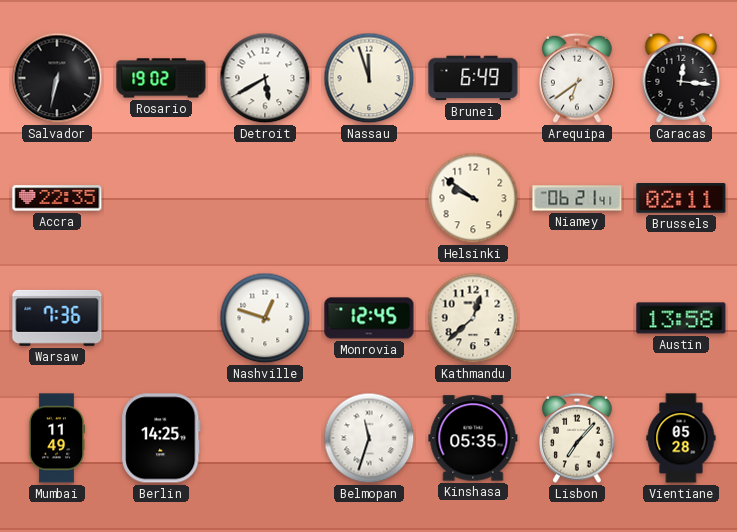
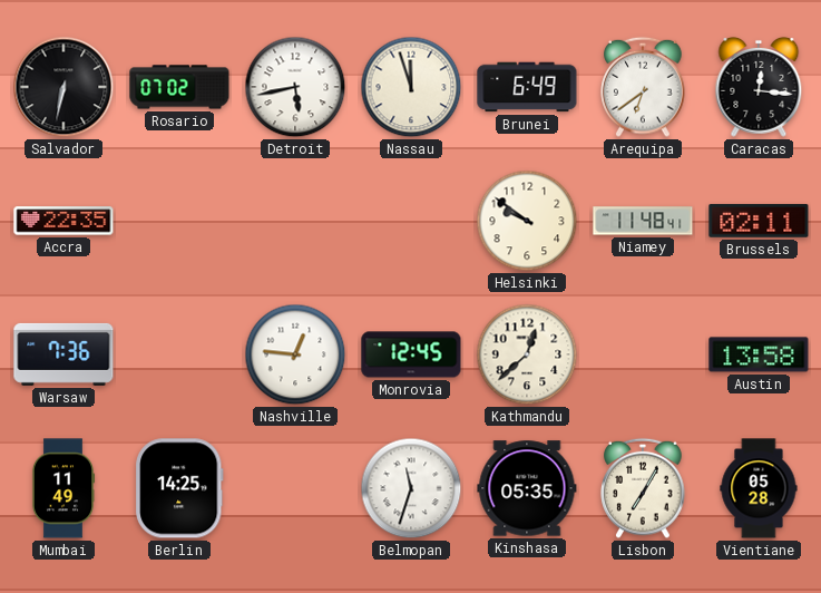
Rosario: 19:02 -> 07:02
Detroit: 5:40 -> 5:43
Niamey: 06:21 -> 11:48
Nashville: 12:48 -> 12:46
Lisbon: 7:07 -> 7:05
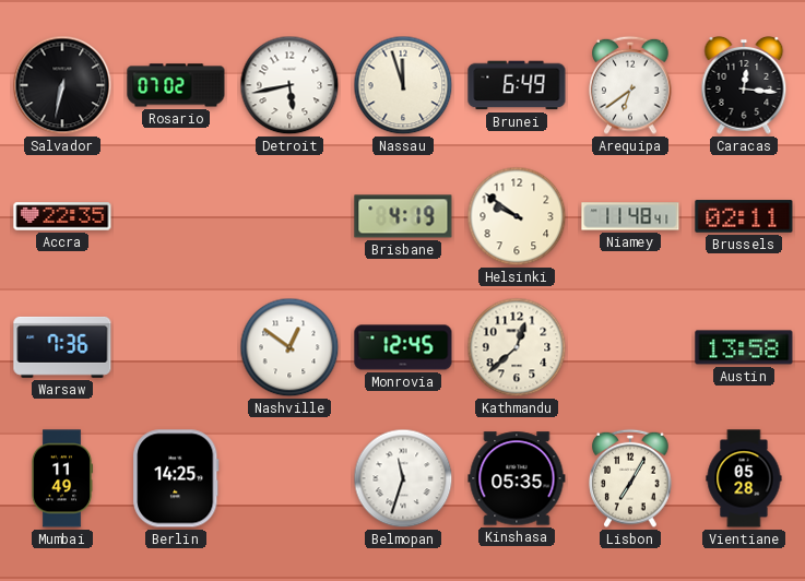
Brisbane: none -> 4:19
Nashville: 12:46 -> 12:51
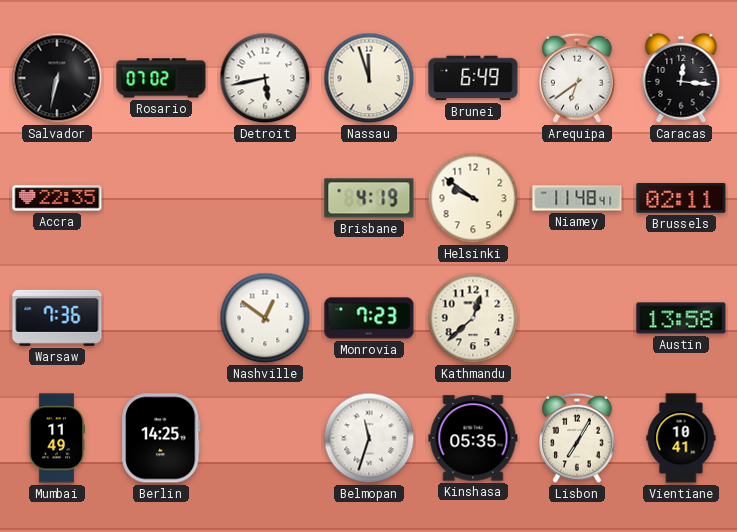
Monrovia: 12:45 -> 7:23
Vientiane: 05:28 -> 10:41
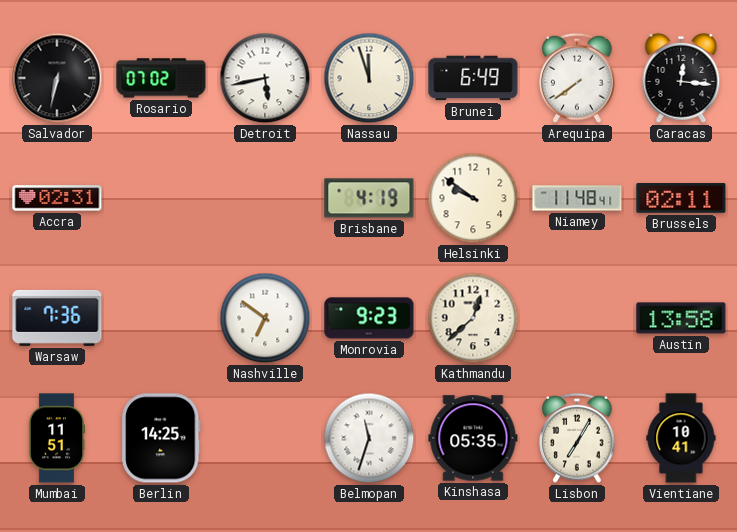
Arequipa: 6:39 -> 7:39
Accra: 22:35 -> 02:31
Nashville: 12:51 -> 6:51
Monrovia: 7:23 -> 9:23
Mumbai: 11:49 -> 11:51
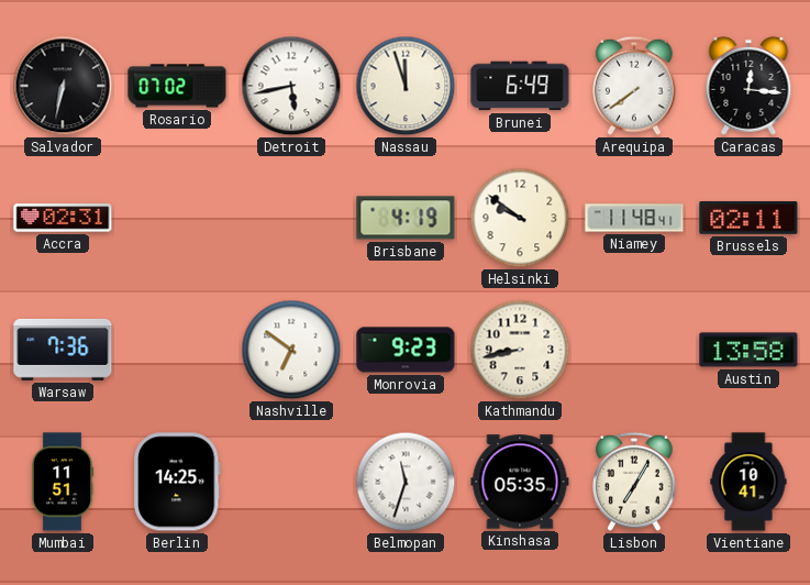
Kathmandu: 12:38 -> 8:43
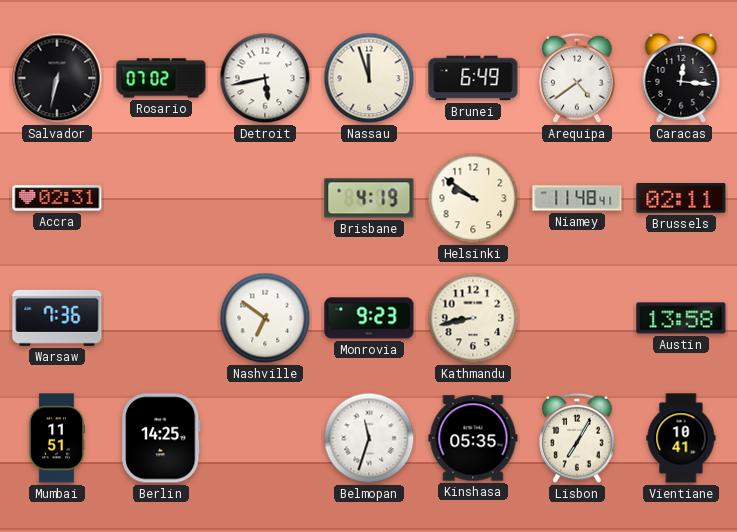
Arequipa: 7:39 -> 4:39
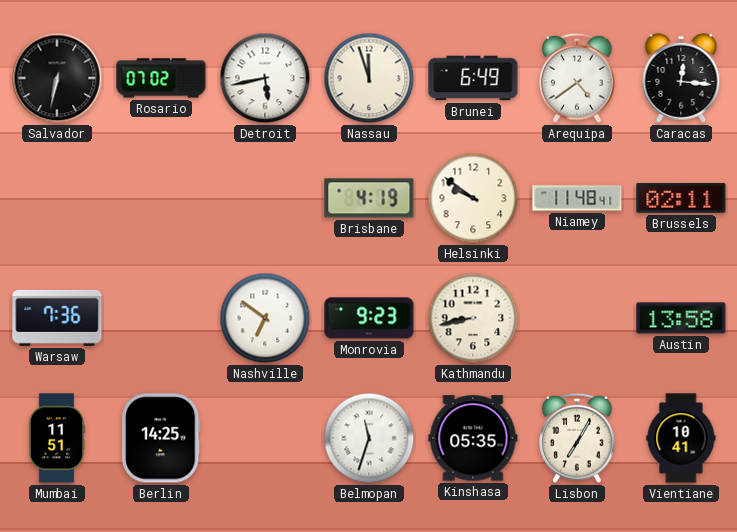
Accra: 02:31 -> none
